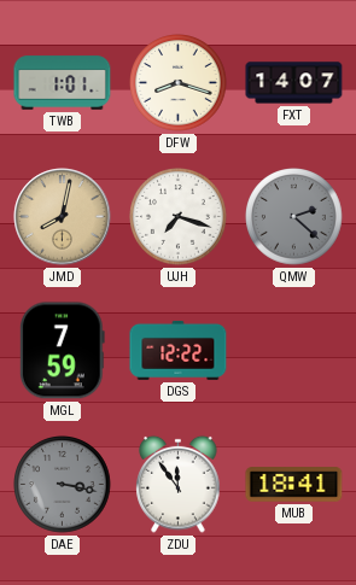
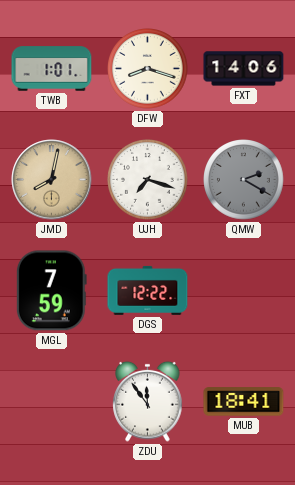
FXT: 14:07 -> 14:06
QMW: 2:22 -> 2:20
DAE: 3:17 -> none
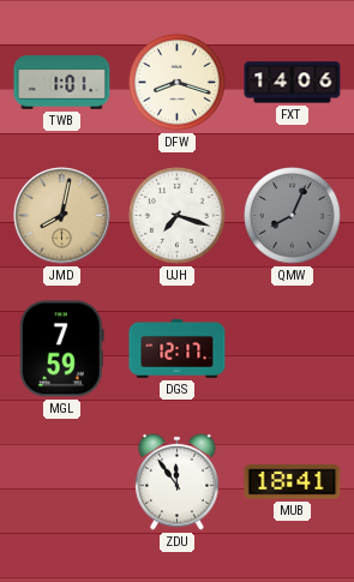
QMW: 2:20 -> 8:04
DGS: 12:22 -> 12:17
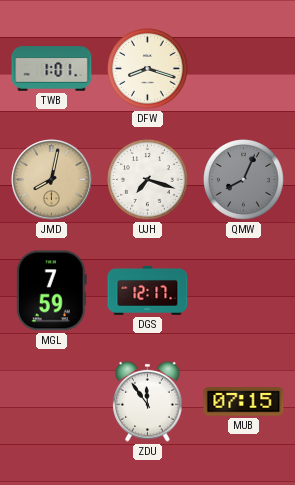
FXT: 14:06 -> none
MUB: 18:41 -> 07:15
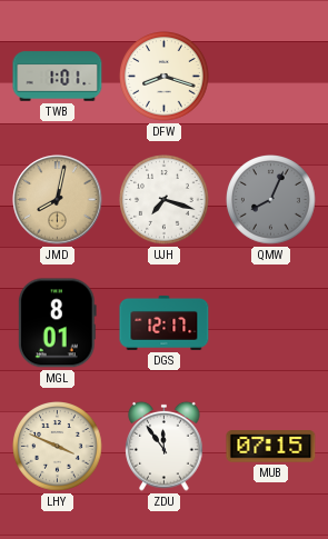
MGL: 7:59 -> 8:01
LHY: none -> 3:49
